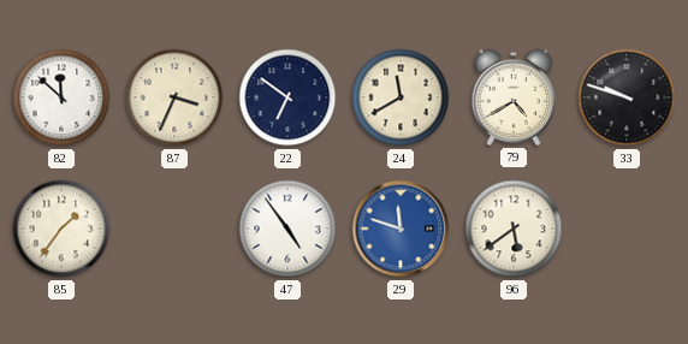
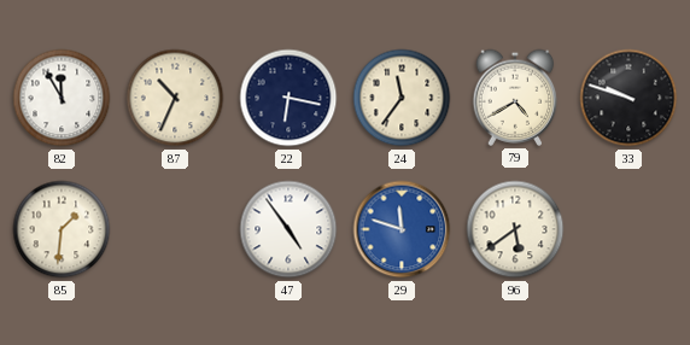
82: 11:52 -> 11:55
87: 3:34 -> 10:34
22: 6:51 -> 6:17
24: 11:40 -> 11:36
85: 1:36 -> 1:31
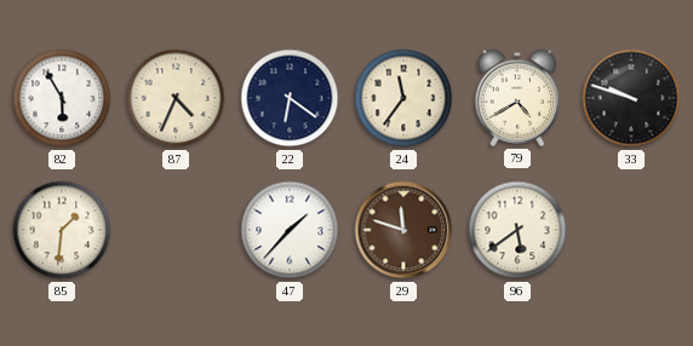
82: 11:55 -> 5:55
87: 10:34 -> 4:34
22: 6:17 -> 6:21
47: 4:54 -> 1:37
29 dial: blue -> brown
